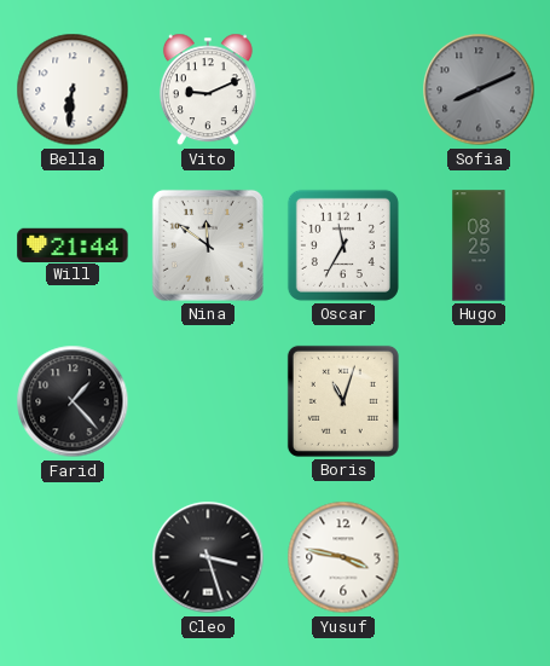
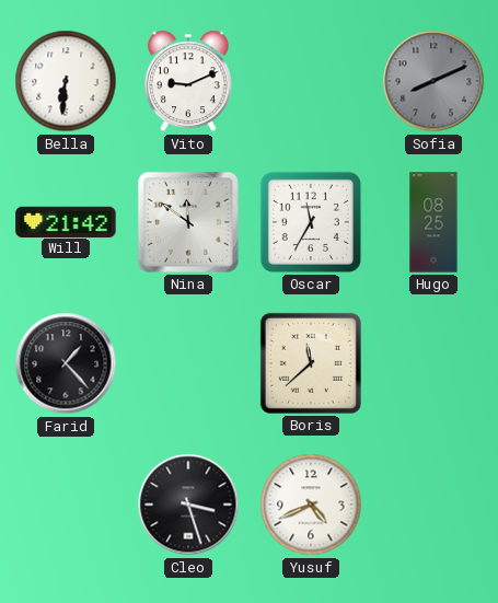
Will: 21:44 -> 21:42
Boris: 11:03 -> 11:38
Yusuf: 3:47 -> 4:41
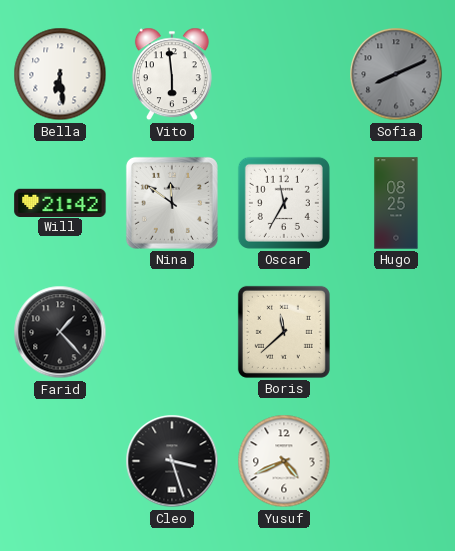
Bella: 6:31 -> 6:29
Vito: 9:11 -> 5:59
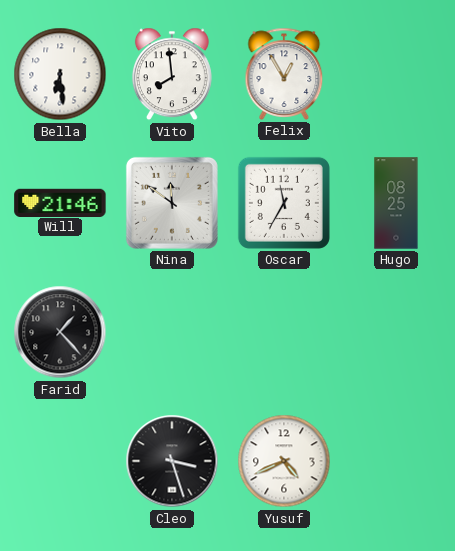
Vito: 5:59 -> 7:59
Felix: none -> 12:55
Sofia: 8:11 -> none
Will: 21:42 -> 21:46
Boris: 11:38 -> none
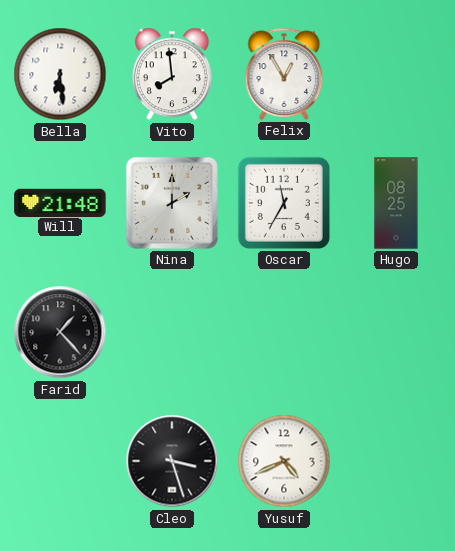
Will: 21:46 -> 21:48
Nina: 11:51 -> 2:00
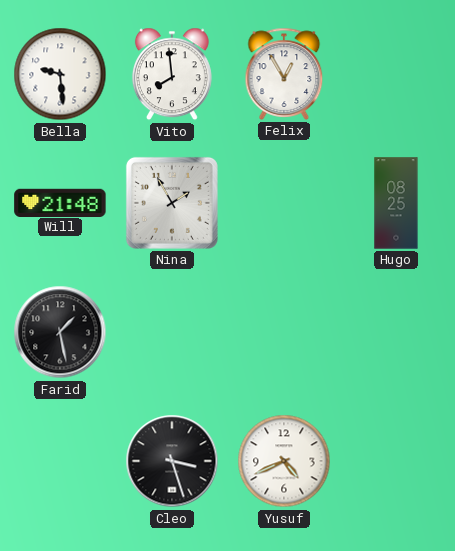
Bella: 6:29 -> 9:29
Nina: 2:00 -> 1:55
Oscar: 11:35 -> none
Farid: 1:23 -> 1:28
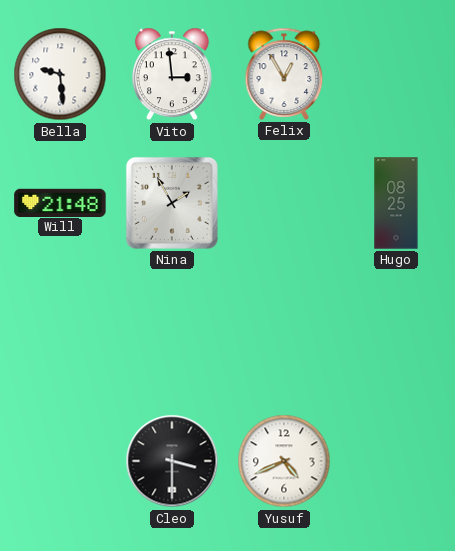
Vito: 7:59 -> 2:59
Farid: 1:28 -> none
Cleo: 3:27 -> 3:30
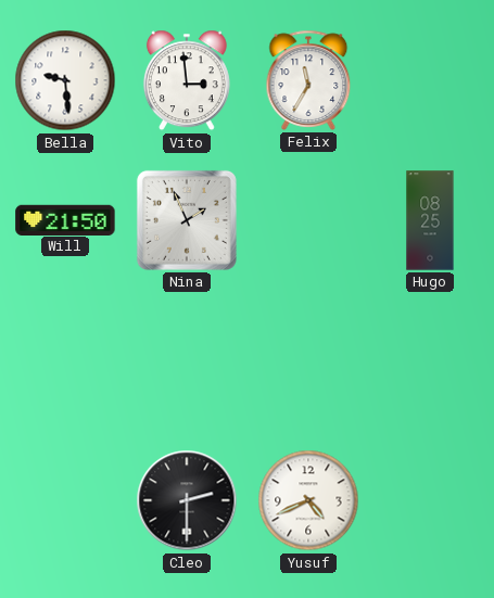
Felix: 12:55 -> 11:35
Will: 21:48 -> 21:50
Nina: 1:55 -> 1:56
Cleo: 3:30 -> 2:30
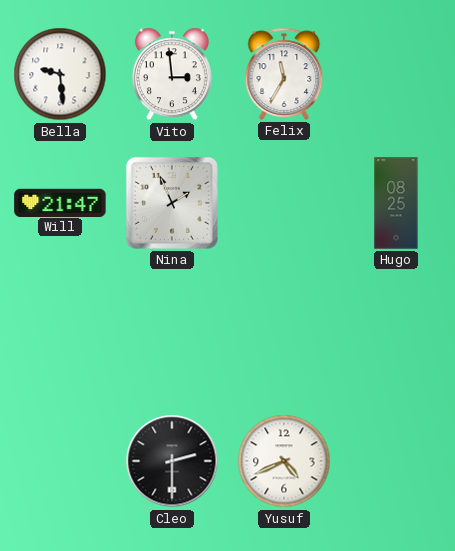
Will: 21:50 -> 21:47
